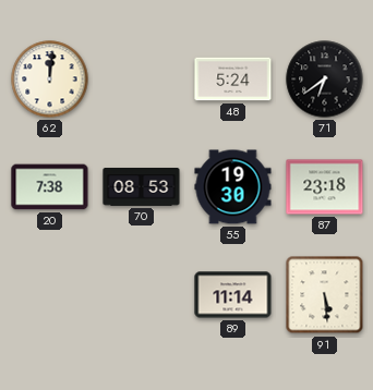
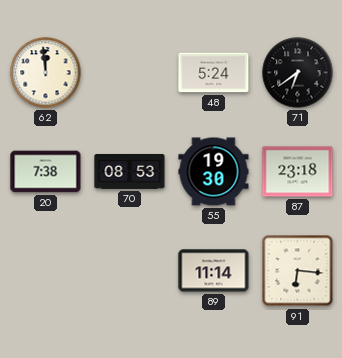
62: 12:01 -> 11:59
91: 5:29 -> 6:16
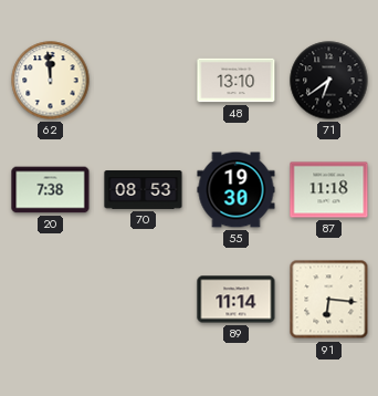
48: 5:24 -> 13:10
87: 23:18 -> 11:18
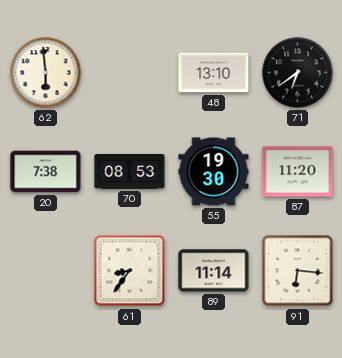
62: 11:59 -> 5:59
87: 11:18 -> 11:20
61: none -> 8:36
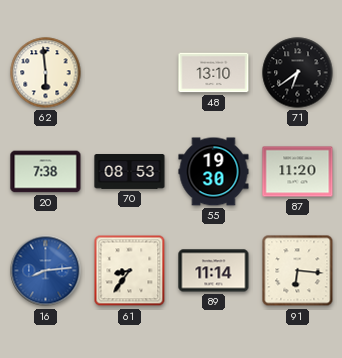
16: none -> 8:14
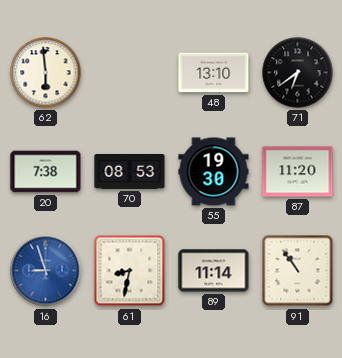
16: 8:14 -> 8:57
61: 8:36 -> 8:32
91: 6:16 -> 10:54
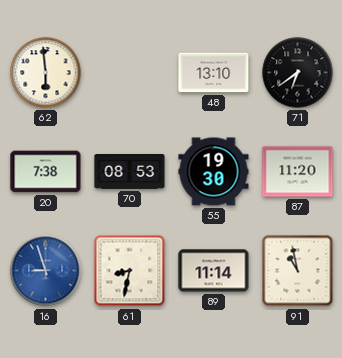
91: 10:54 -> 10:58
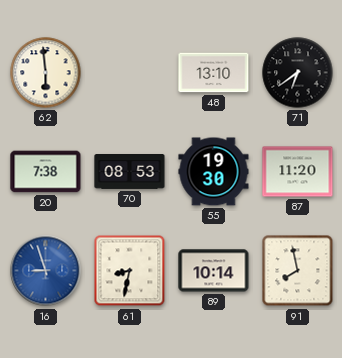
89: 11:14 -> 10:14
91: 10:58 -> 7:58
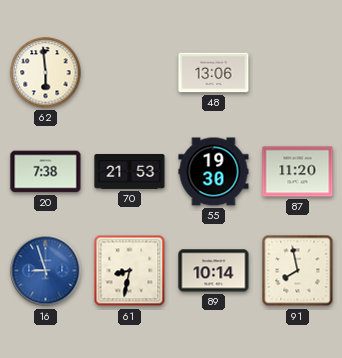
48: 13:10 -> 13:06
71: 6:39 -> none
70: 08:53 -> 21:53
